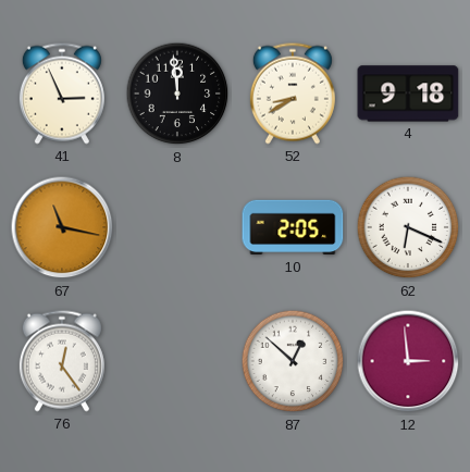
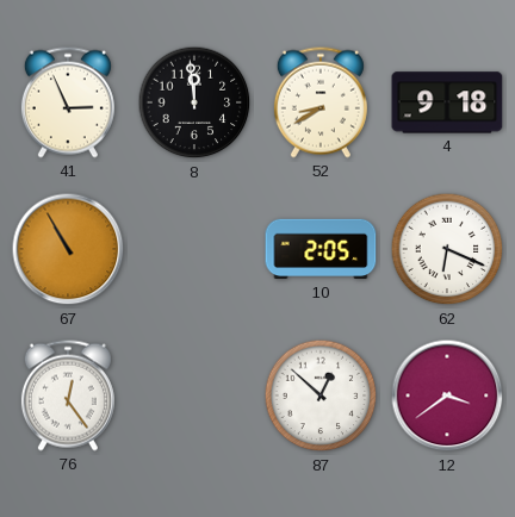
67: 11:17 -> 10:55
12: 2:59 -> 3:39
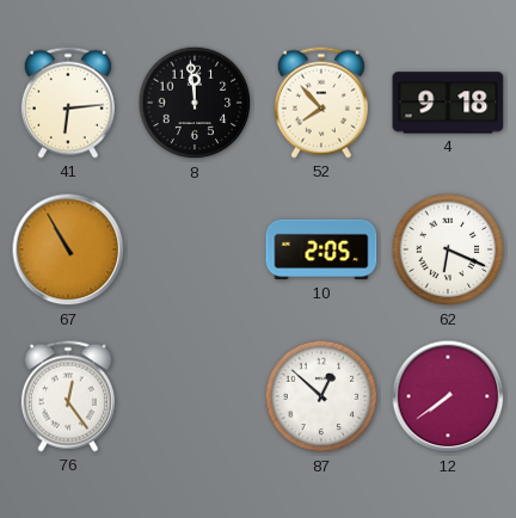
41: 2:56 -> 6:14
52: 8:40 -> 7:53
12: 3:39 -> 7:39
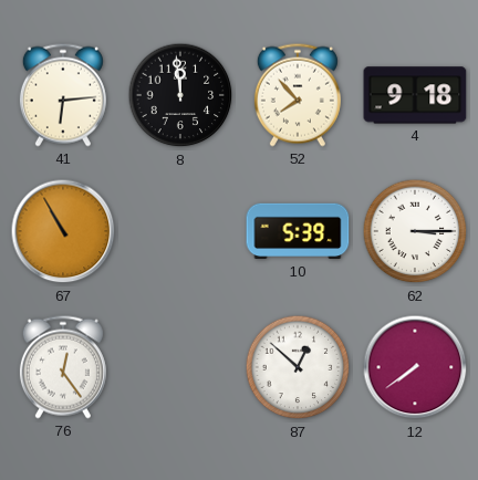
10: 2:05 -> 5:39
62: 6:19 -> 3:15
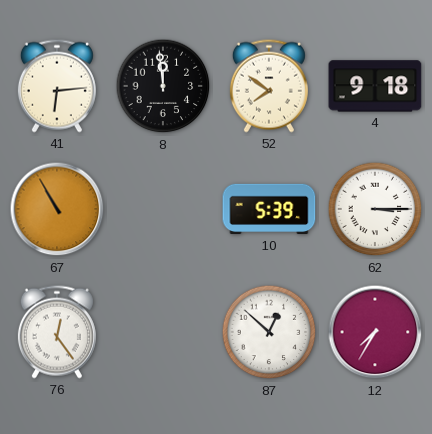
52: 7:53 -> 7:51
12: 7:39 -> 7:35
